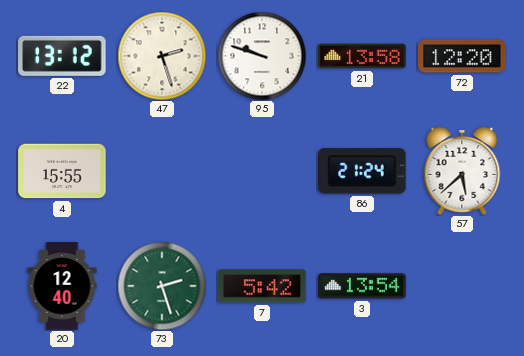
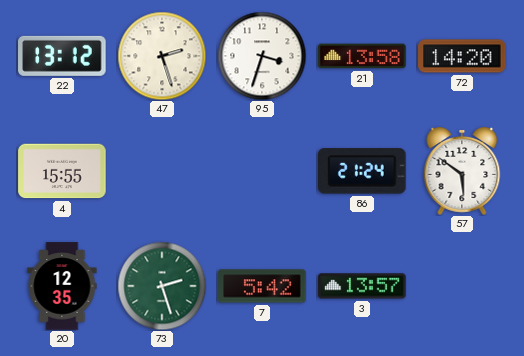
95: 9:48 -> 3:33
72: 12:20 -> 14:20
57: 5:38 -> 5:51
20: 12:40 -> 12:35
3: 13:54 -> 13:57
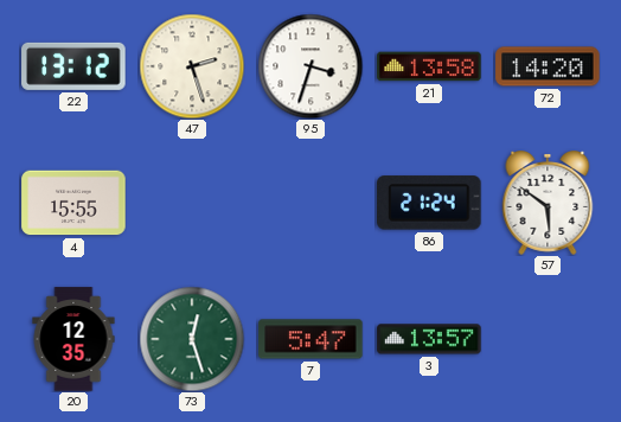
73: 2:27 -> 12:27
7: 5:42 -> 5:47
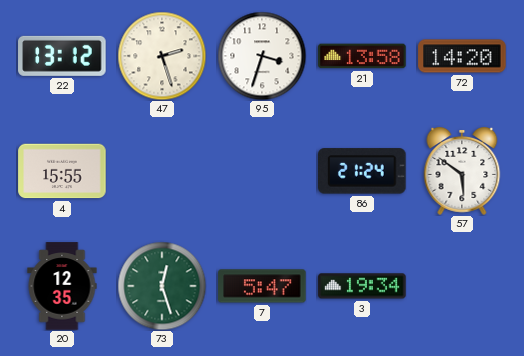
3: 13:57 -> 19:34
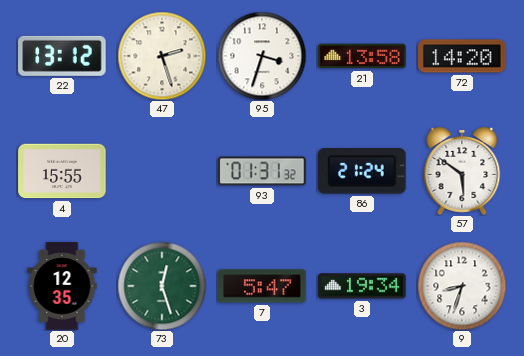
93: none -> 01:31
9: none -> 8:33
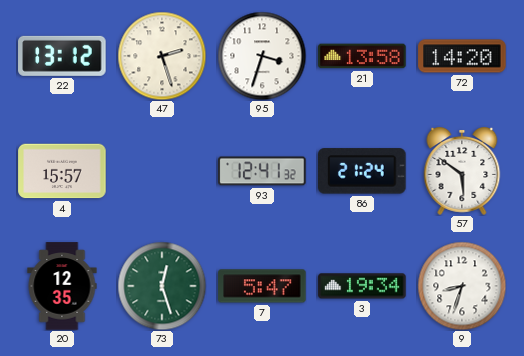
4: 15:55 -> 15:57
93: 01:31 -> 12:41
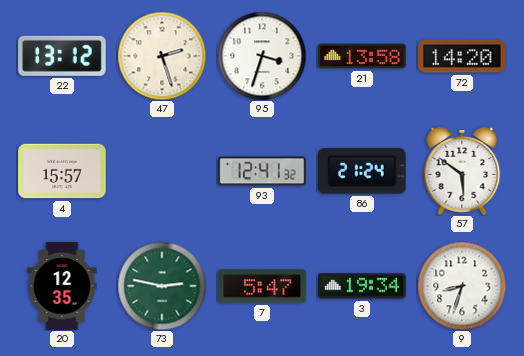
73: 12:27 -> 2:47
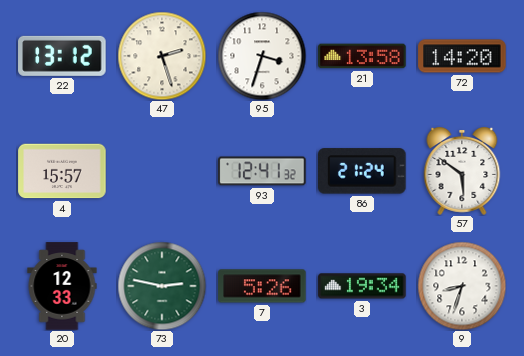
20: 12:35 -> 12:33
7: 5:47 -> 5:26
